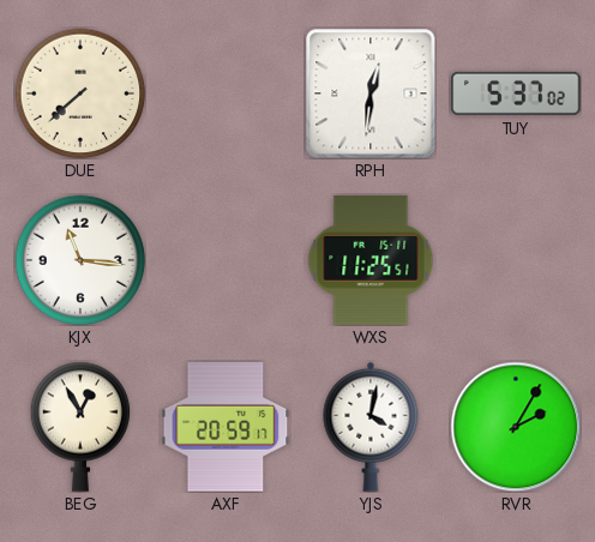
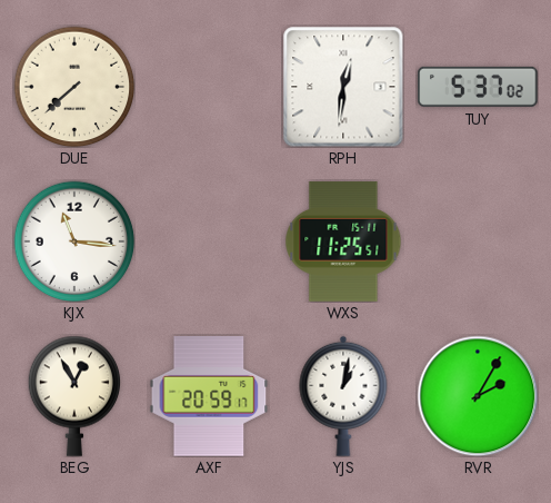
YJS: 4:02 -> 1:02
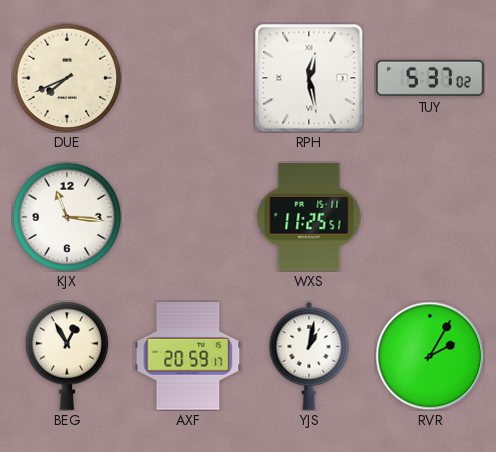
DUE: 7:38 -> 7:41
RPH: 12:31 -> 12:28
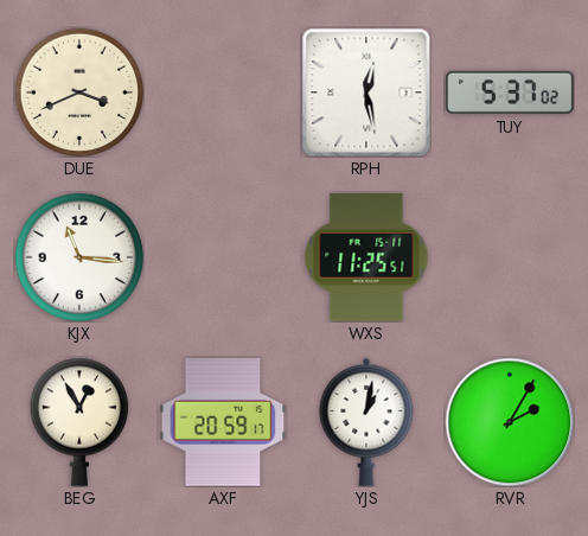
DUE: 7:41 -> 3:41
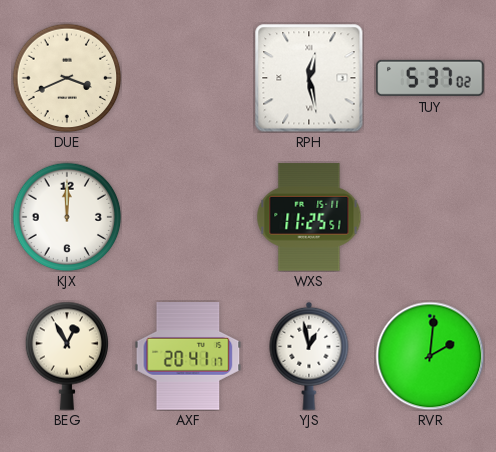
KJX: 11:16 -> 12:00
AXF: 20:59 -> 20:41
YJS: 1:02 -> 12:58
RVR: 2:05 -> 2:01
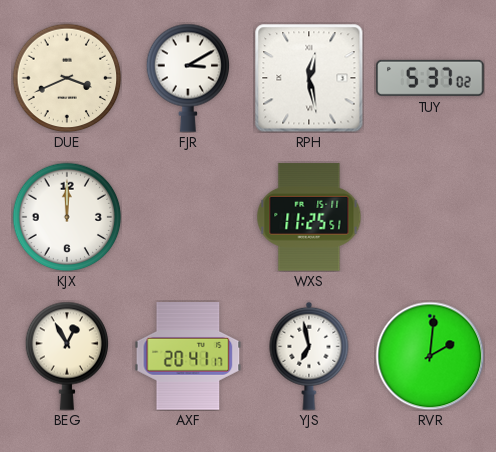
FJR: none -> 3:10
YJS: 12:58 -> 6:58
